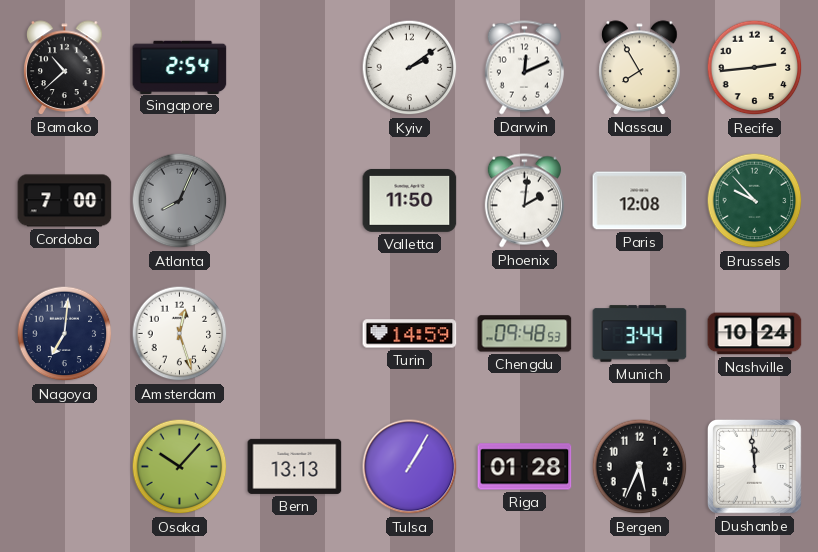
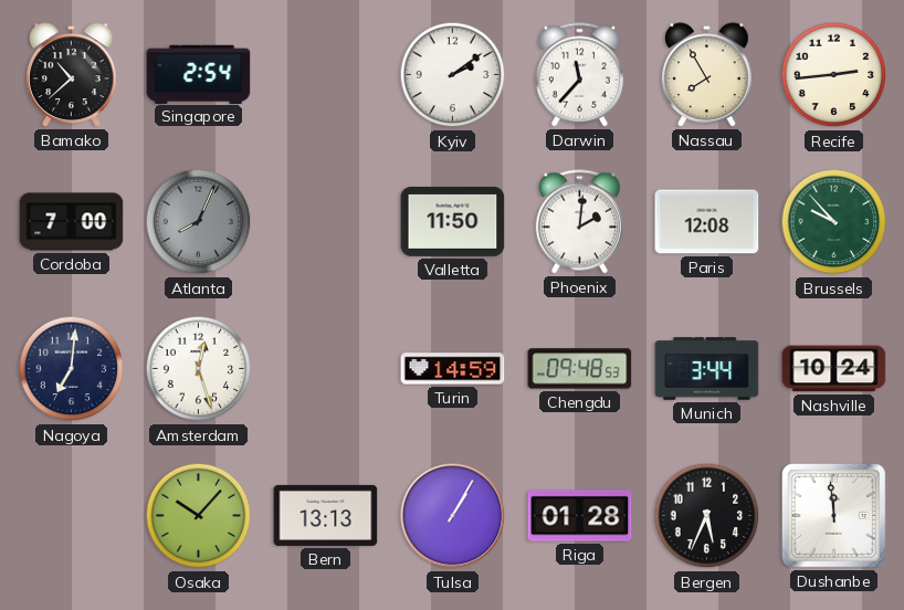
Darwin: 12:11 -> 11:37
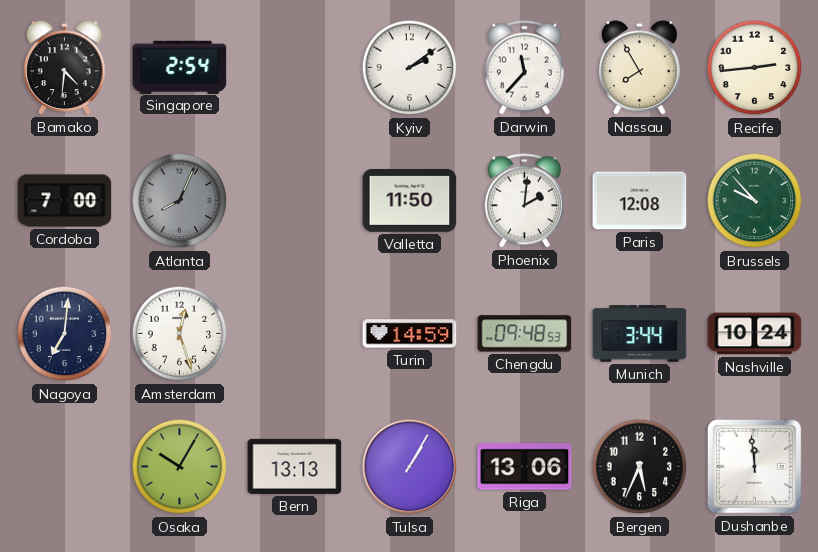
Bamako: 10:38 -> 4:31
Osaka: 10:07 -> 10:05
Riga: 01:28 -> 13:06
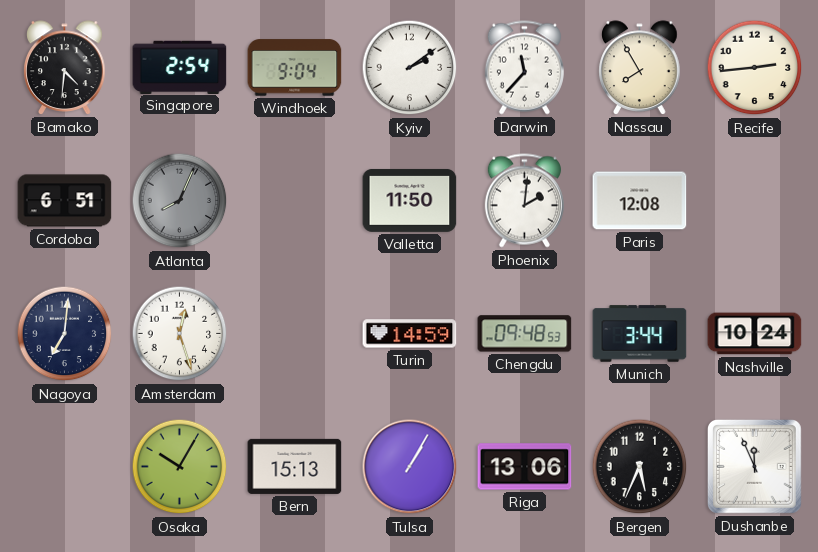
Windhoek: none -> 9:04
Cordoba: 7:00 -> 6:51
Brussels: 9:53 -> none
Bern: 13:13 -> 15:13
Dushanbe: 11:59 -> 11:56
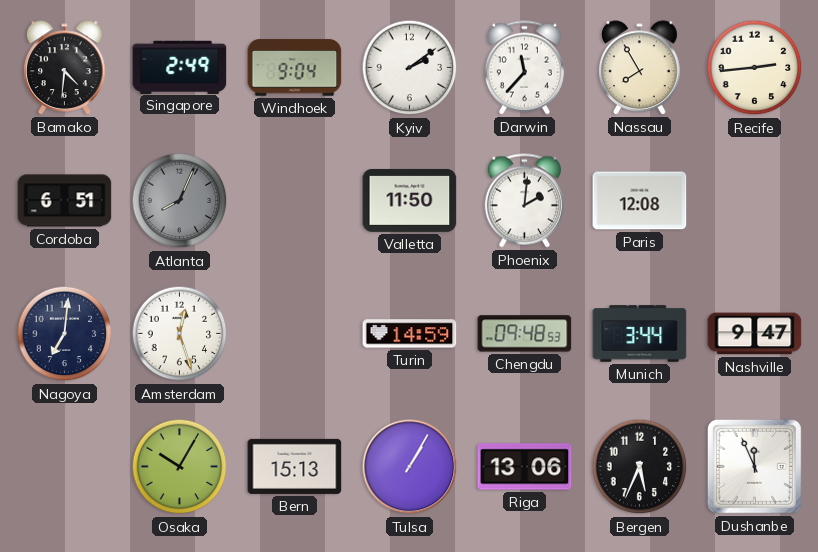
Singapore: 2:54 -> 2:49
Nashville: 10:24 -> 9:47
